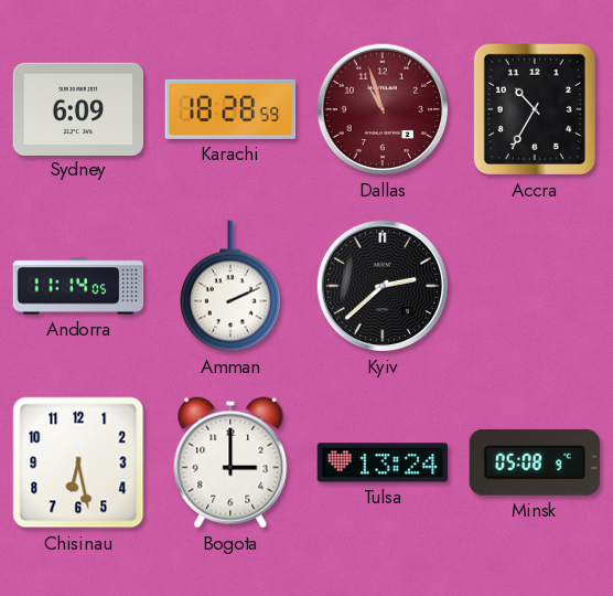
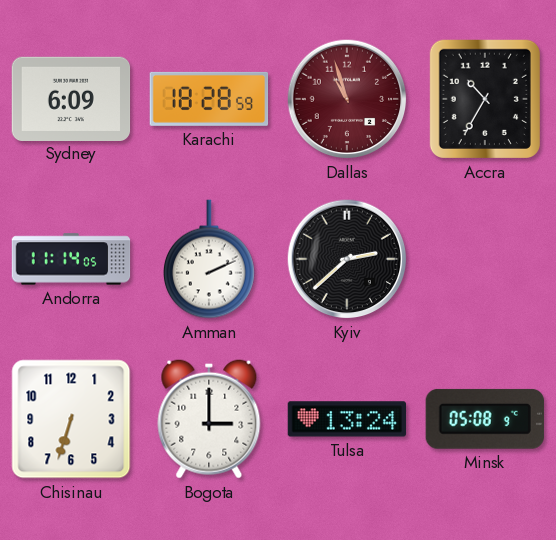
Chisinau: 6:28 -> 6:33
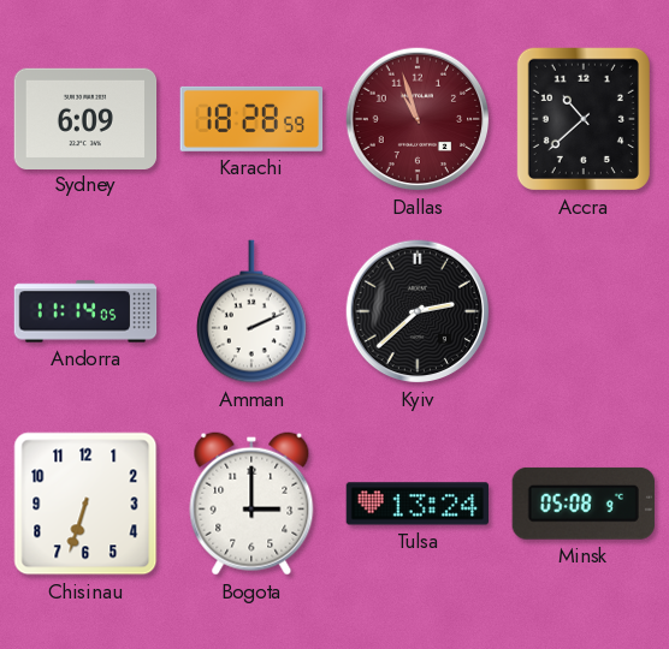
Accra: 10:35 -> 10:38
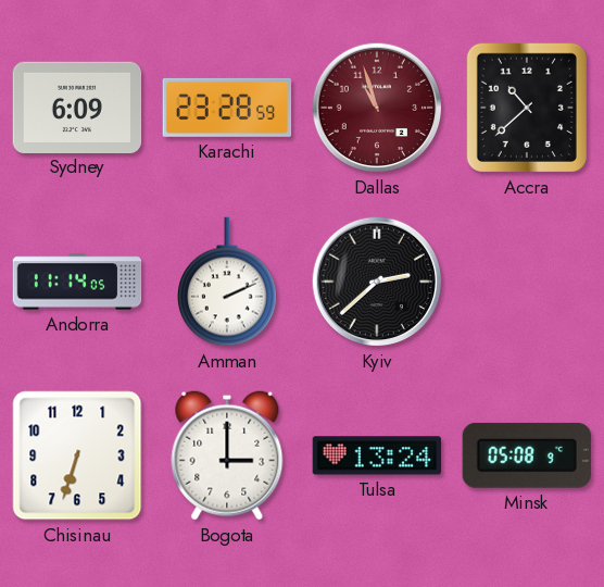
Karachi: 18:28 -> 23:28
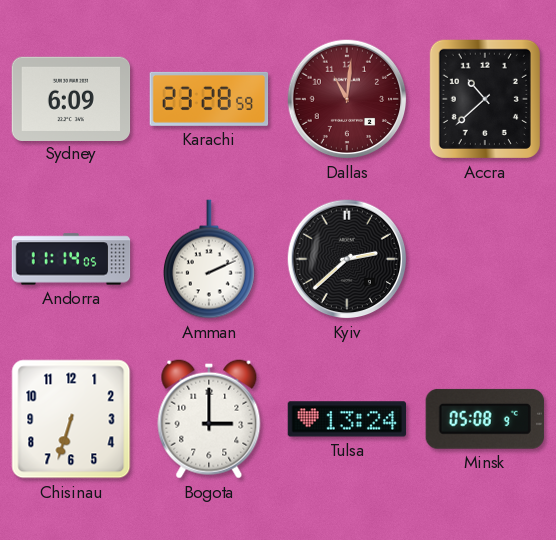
Dallas: 10:57 -> 11:01
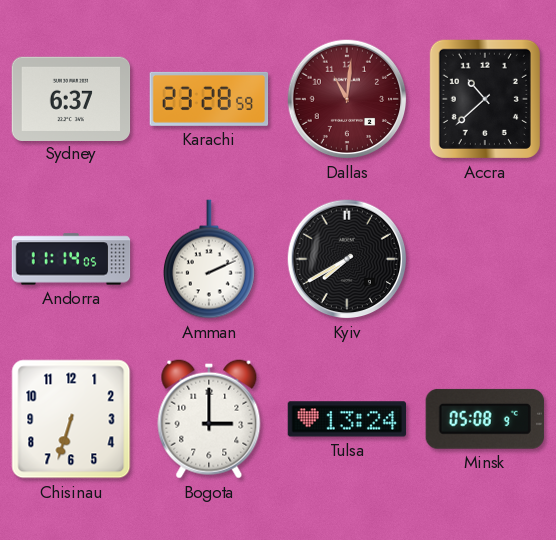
Sydney: 6:09 -> 6:37
Kyiv: 2:38 -> 7:40
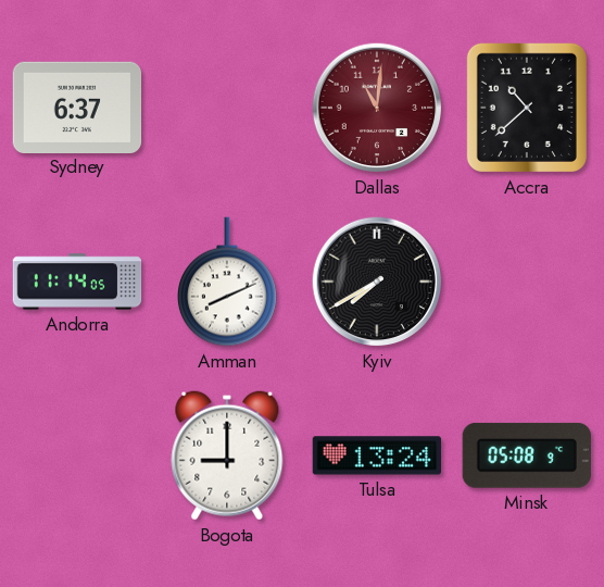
Karachi: 23:28 -> none
Amman: 2:11 -> 8:11
Chisinau: 6:33 -> none
Bogota: 3:00 -> 9:00
